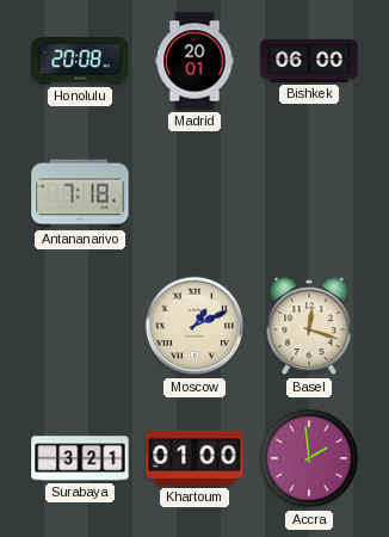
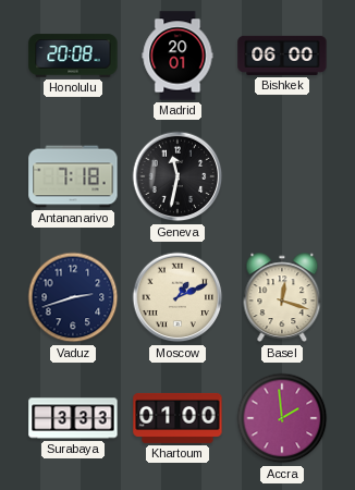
Geneva: none -> 11:32
Vaduz: none -> 2:42
Surabaya: 3:21 -> 3:33
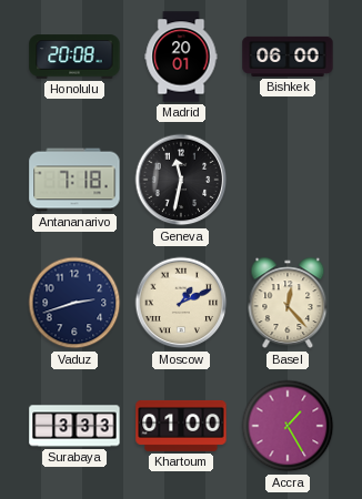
Basel: 12:18 -> 12:23
Accra: 1:59 -> 1:25
